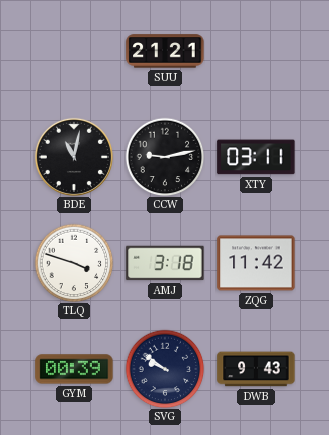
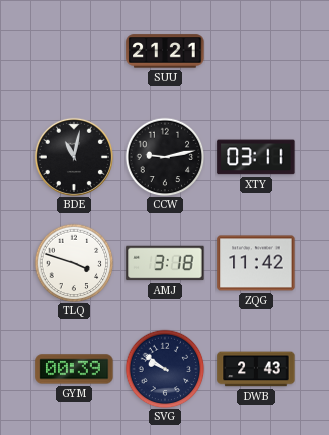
DWB: 9:43 -> 2:43
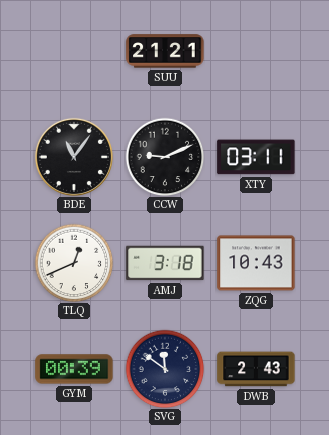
BDE: 11:02 -> 11:06
CCW: 9:13 -> 9:11
TLQ: 3:48 -> 12:41
ZQG: 11:42 -> 10:43
SVG: 9:51 -> 11:51
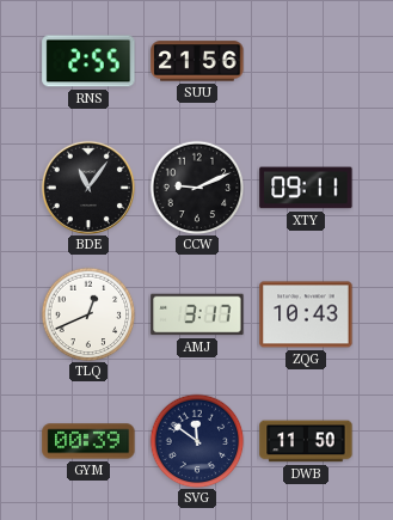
RNS: none -> 2:55
SUU: 21:21 -> 21:56
XTY: 03:11 -> 09:11
AMJ: 3:18 -> 3:17
DWB: 2:43 -> 11:50
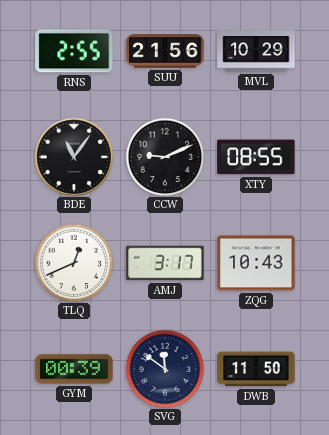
MVL: none -> 10:29
XTY: 09:11 -> 08:55
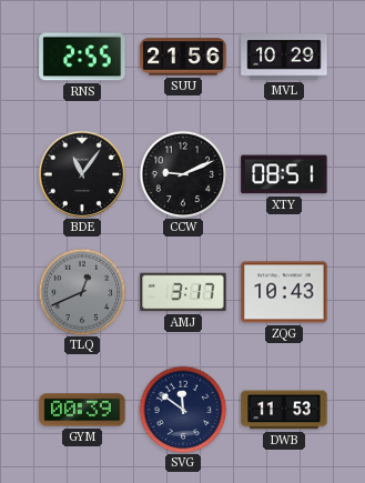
XTY: 08:55 -> 08:51
TLQ dial: white -> grey
DWB: 11:50 -> 11:53
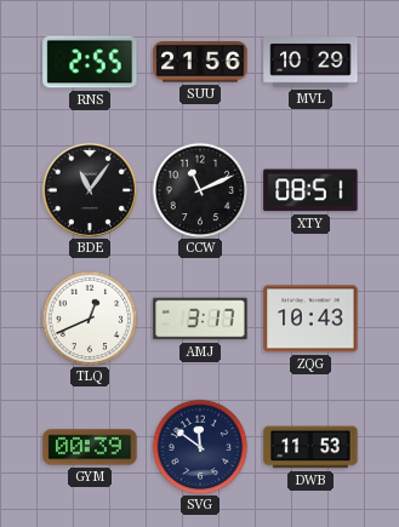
CCW: 9:11 -> 11:11
TLQ dial: grey -> white
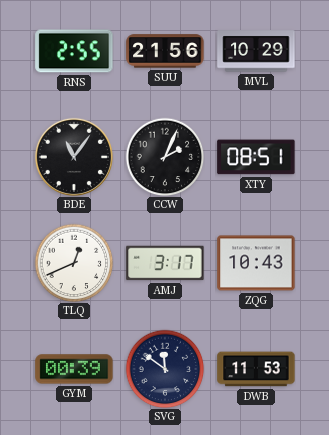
CCW: 11:11 -> 2:04
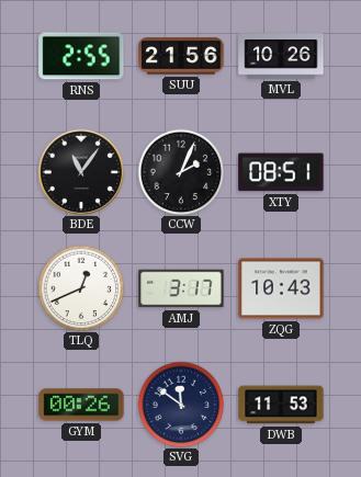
MVL: 10:29 -> 10:26
GYM: 00:39 -> 00:26
